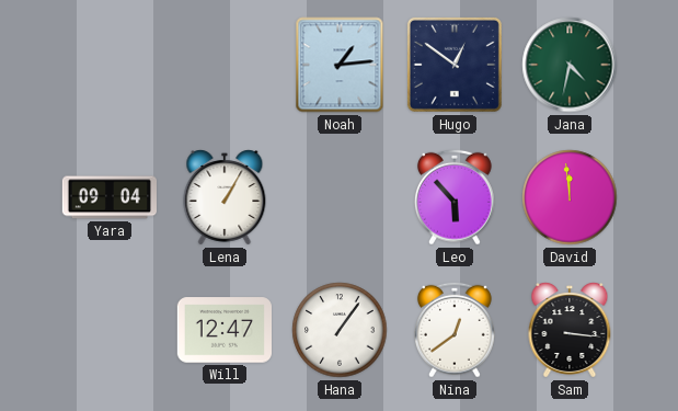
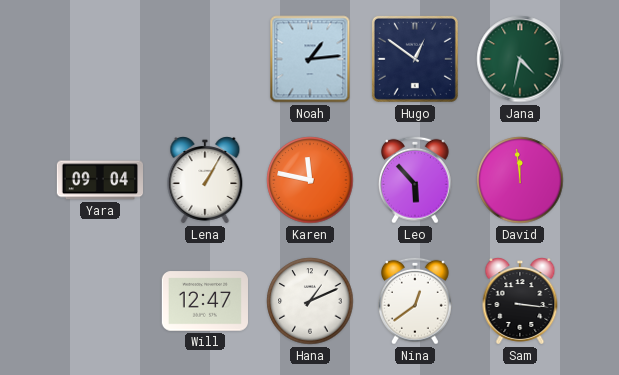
Karen: none -> 11:47
Hana: 1:06 -> 1:11
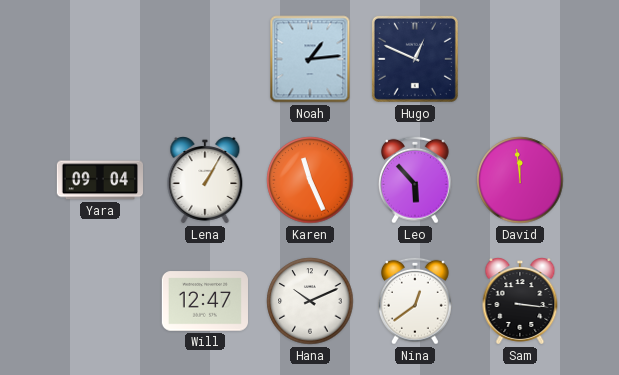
Hugo: 12:51 -> 12:49
Jana: 4:32 -> none
Karen: 11:47 -> 11:26
Hana: 1:11 -> 10:11
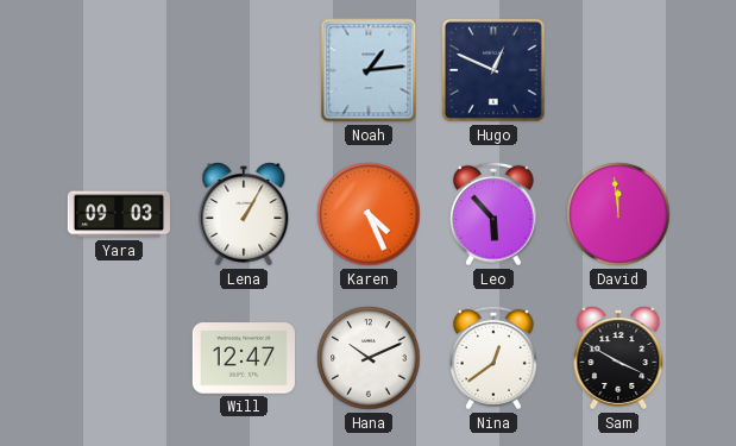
Yara: 09:04 -> 09:03
Karen: 11:26 -> 4:26
Sam: 3:16 -> 3:50
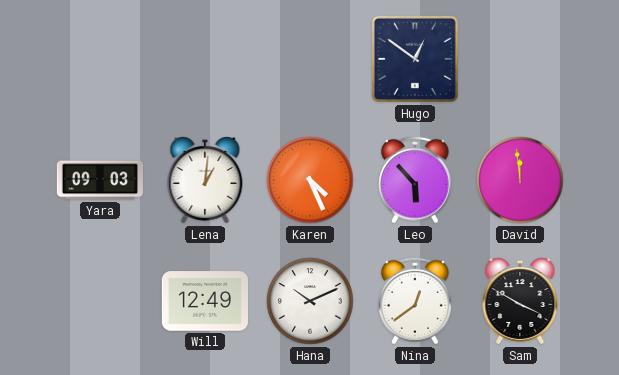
Noah: 1:14 -> none
Hugo: 12:49 -> 12:51
Lena: 1:05 -> 1:01
Will: 12:47 -> 12:49
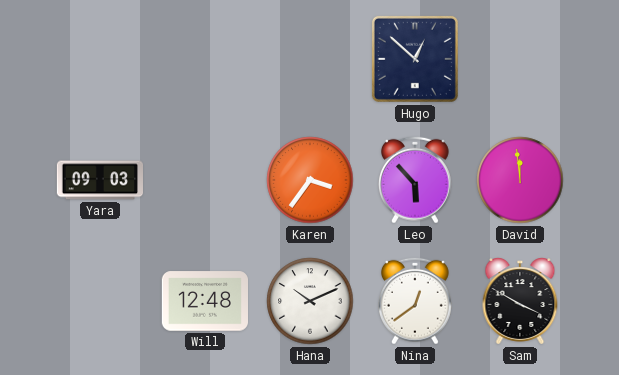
Hugo: 12:51 -> 12:52
Lena: 1:01 -> none
Karen: 4:26 -> 3:36
Will: 12:49 -> 12:48
